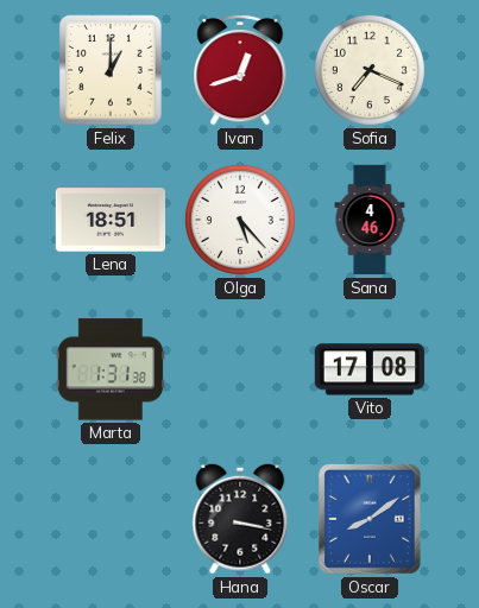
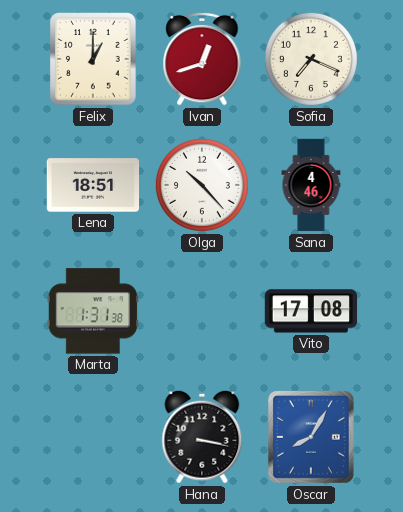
Olga: 5:23 -> 10:23
Oscar: 8:09 -> 8:05
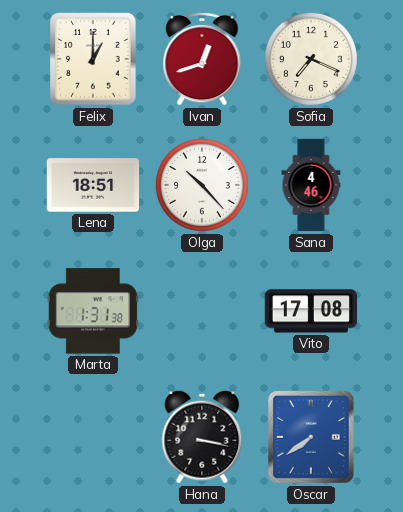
Oscar: 8:05 -> 7:39
